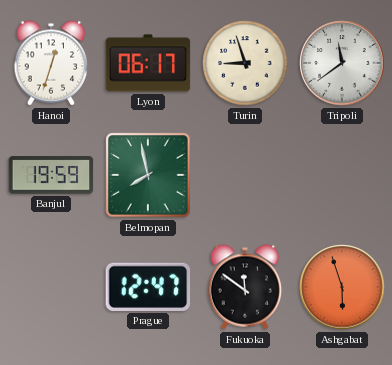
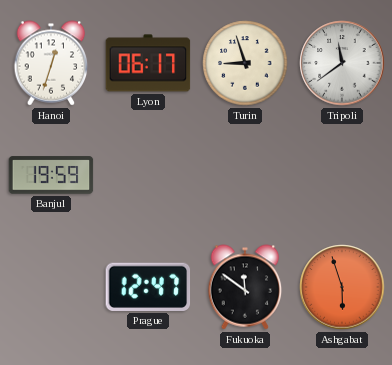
Belmopan: 7:58 -> none
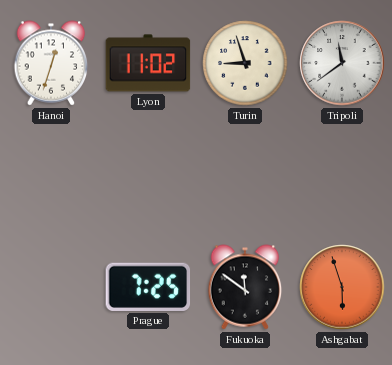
Lyon: 06:17 -> 11:02
Banjul: 19:59 -> none
Prague: 12:47 -> 7:25
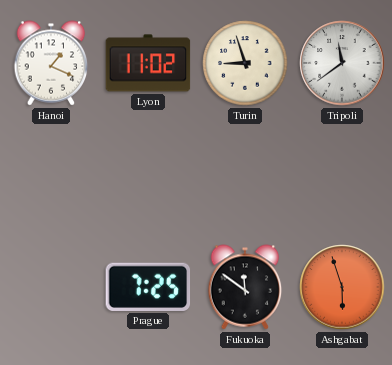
Hanoi: 12:33 -> 1:19
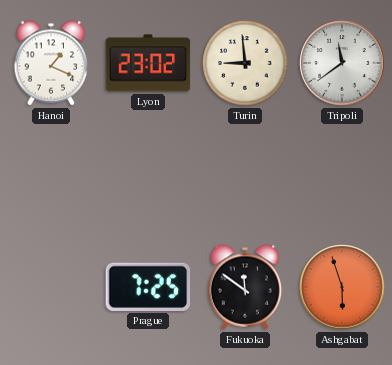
Lyon: 11:02 -> 23:02
Turin: 8:57 -> 8:59
